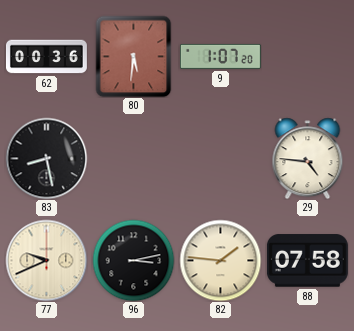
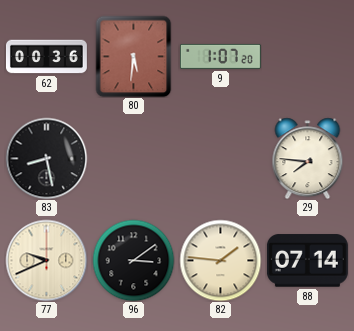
29: 4:46 -> 7:46
96: 3:13 -> 3:09
88: 07:58 -> 07:14
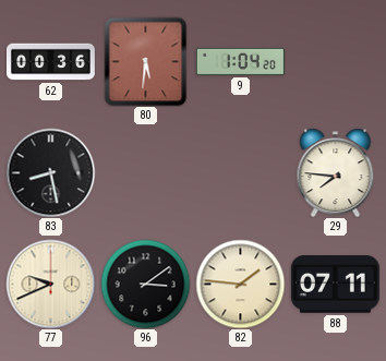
9: 1:07 -> 1:04
88: 07:14 -> 07:11
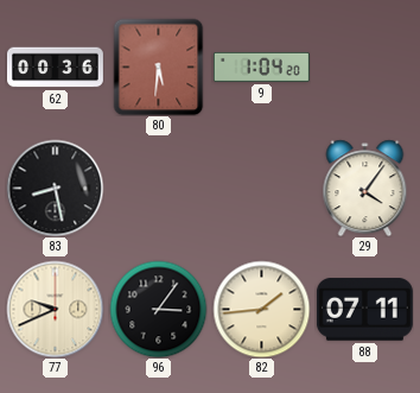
29: 7:46 -> 4:06
96: 3:09 -> 3:06
82: 1:46 -> 1:44
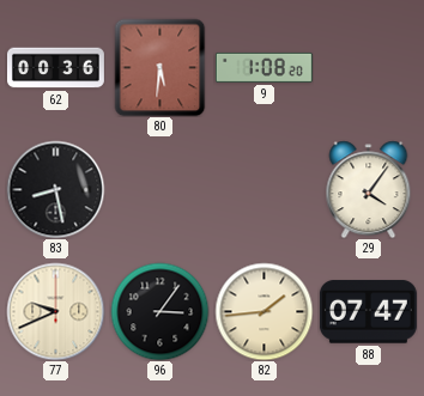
9: 1:04 -> 1:08
88: 07:11 -> 07:47
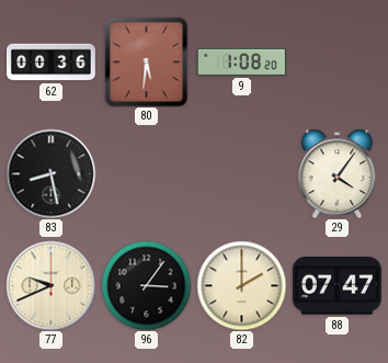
82: 1:44 -> 2:00
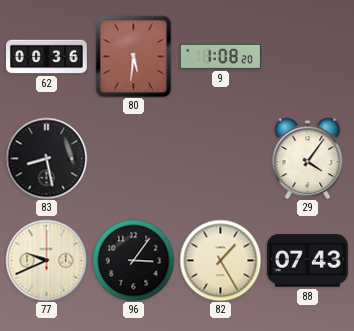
82: 2:00 -> 1:25
88: 07:47 -> 07:43
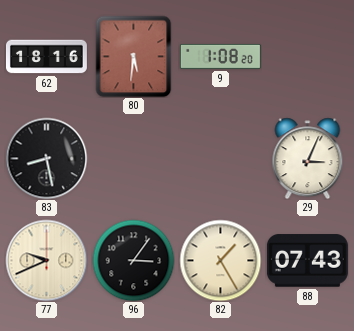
62: 00:36 -> 18:16
29: 4:06 -> 3:04
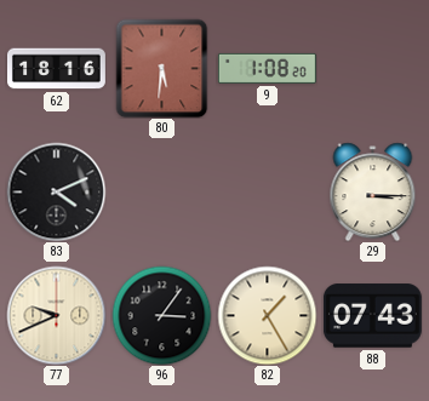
83: 8:28 -> 4:11
29: 3:04 -> 3:15
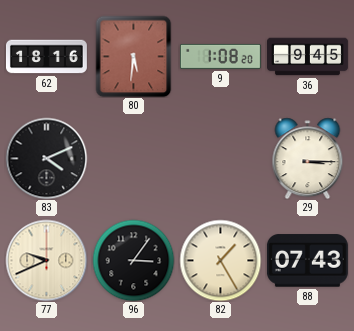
36: none -> 9:45
